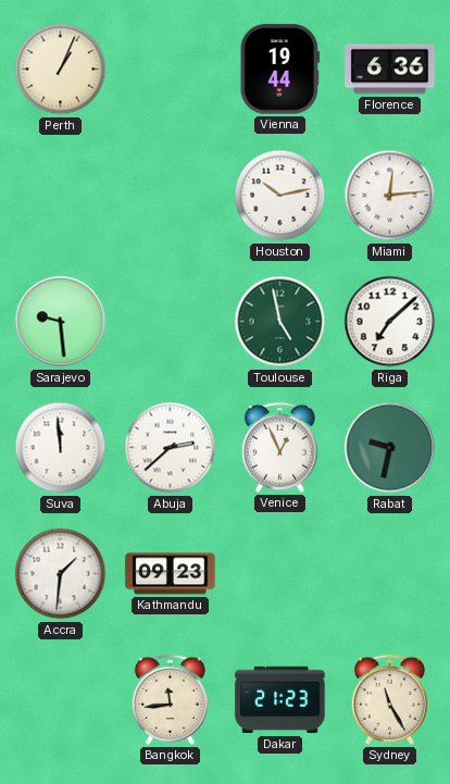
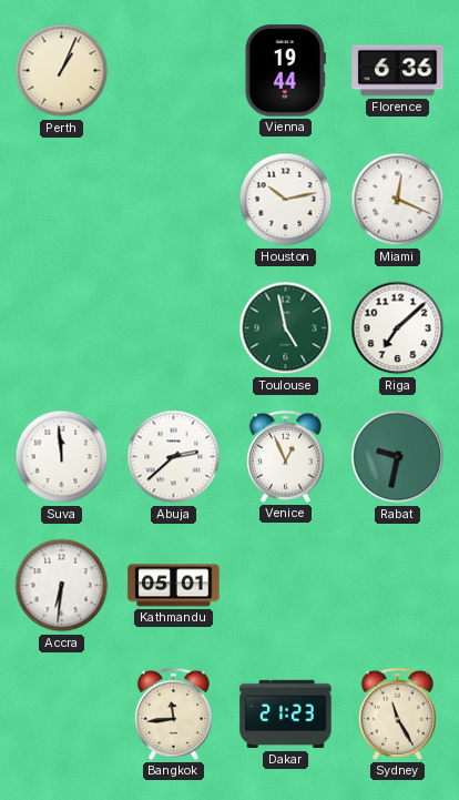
Miami: 12:14 -> 12:19
Sarajevo: 9:29 -> none
Accra: 1:31 -> 6:31
Kathmandu: 09:23 -> 05:01
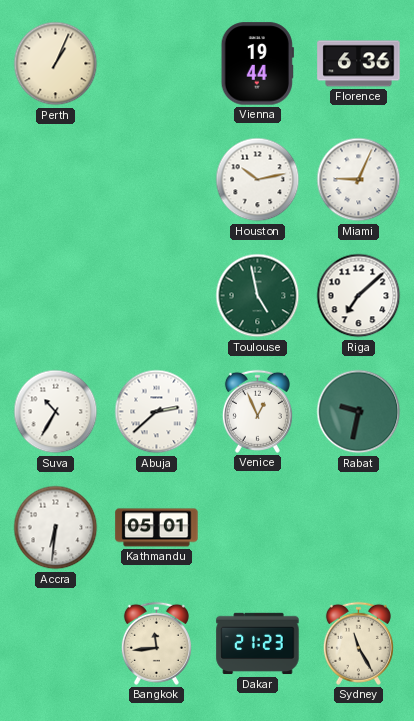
Miami: 12:19 -> 9:04
Suva: 11:59 -> 10:35
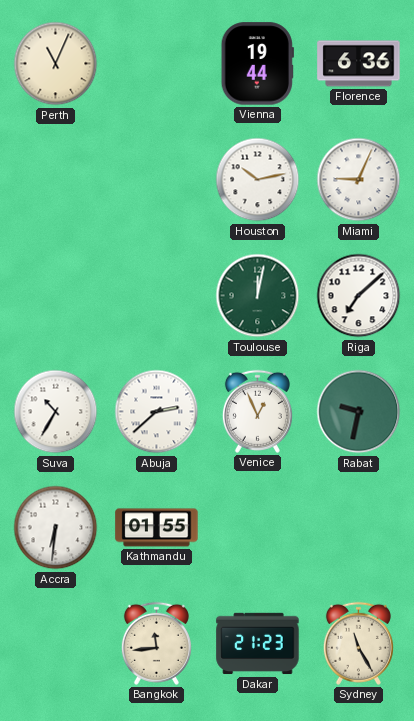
Perth: 1:04 -> 11:04
Toulouse: 4:58 -> 12:02
Kathmandu: 05:01 -> 01:55
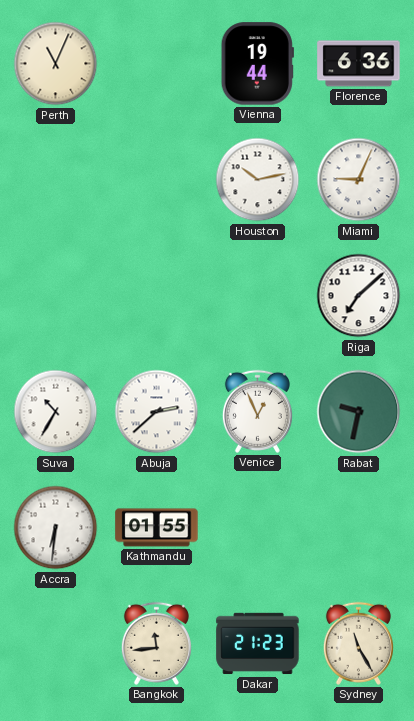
Toulouse: 12:02 -> none
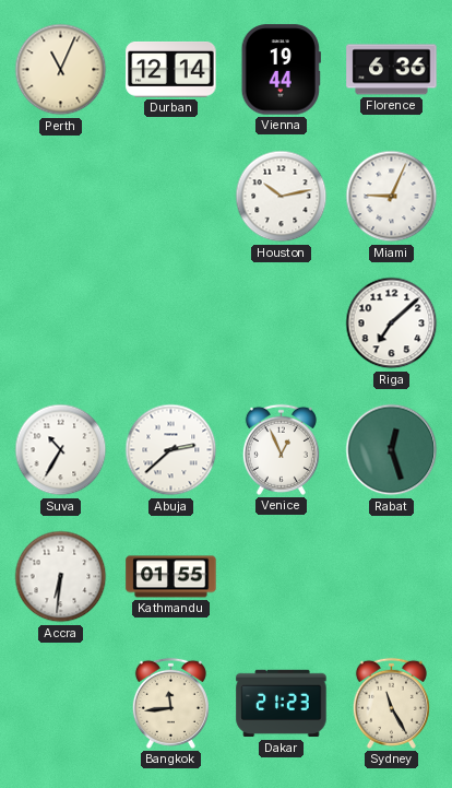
Durban: none -> 12:14
Rabat: 9:32 -> 12:27
